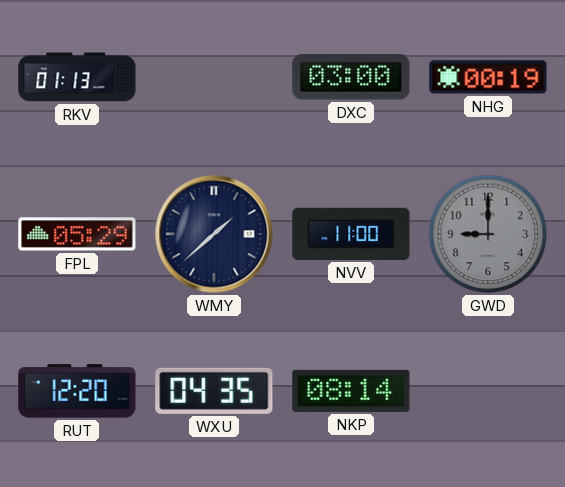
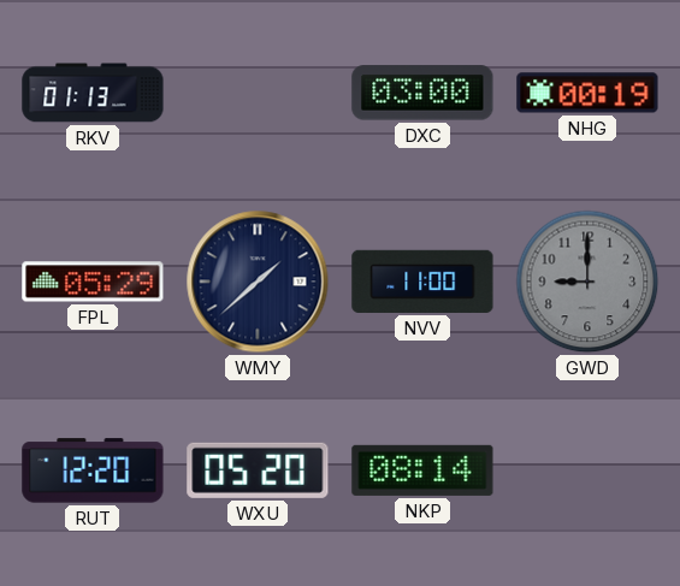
WXU: 04:35 -> 05:20
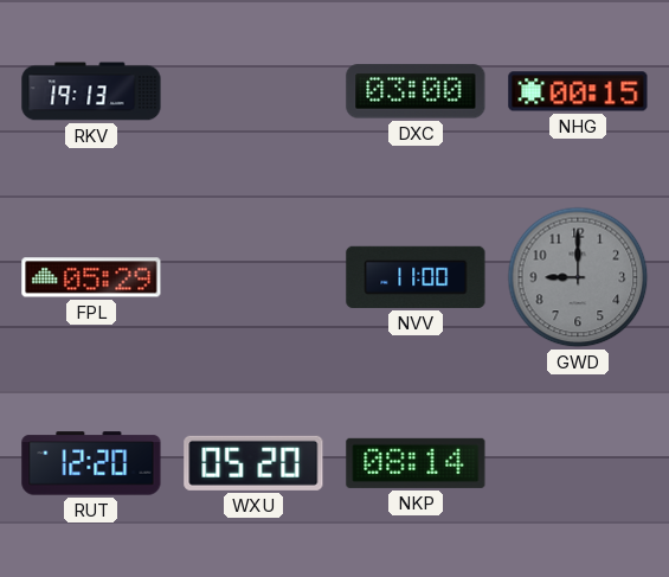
RKV: 01:13 -> 19:13
NHG: 00:19 -> 00:15
WMY: 1:38 -> none
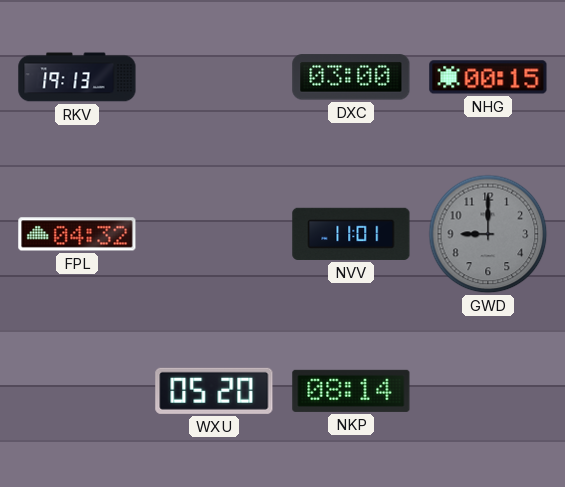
FPL: 05:29 -> 04:32
NVV: 11:00 -> 11:01
RUT: 12:20 -> none
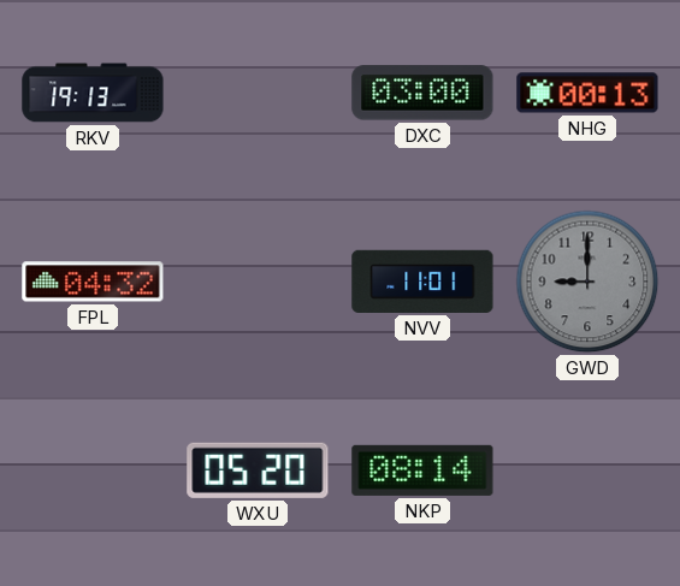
NHG: 00:15 -> 00:13
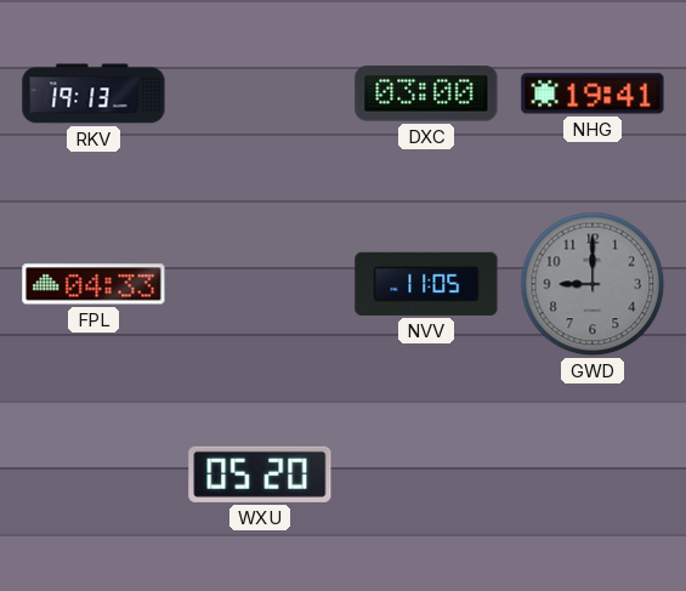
NHG: 00:13 -> 19:41
FPL: 04:32 -> 04:33
NVV: 11:01 -> 11:05
NKP: 08:14 -> none
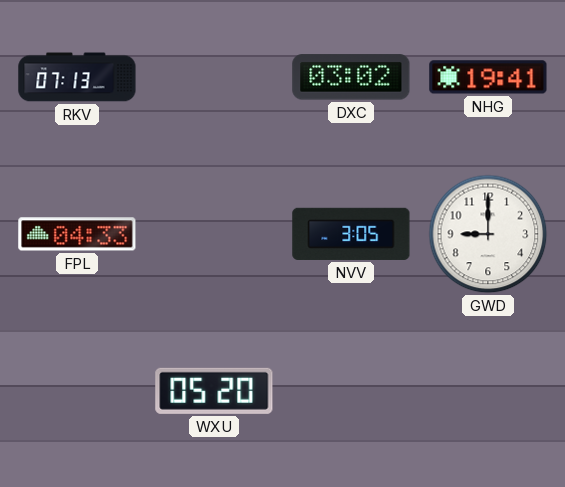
RKV: 19:13 -> 07:13
DXC: 03:00 -> 03:02
NVV: 11:05 -> 3:05
GWD dial: grey -> white
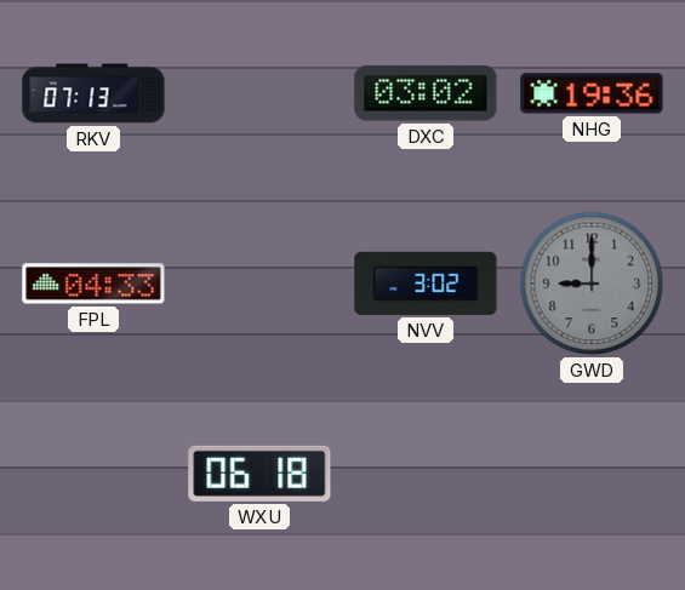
NHG: 19:41 -> 19:36
NVV: 3:05 -> 3:02
GWD dial: white -> grey
WXU: 05:20 -> 06:18
